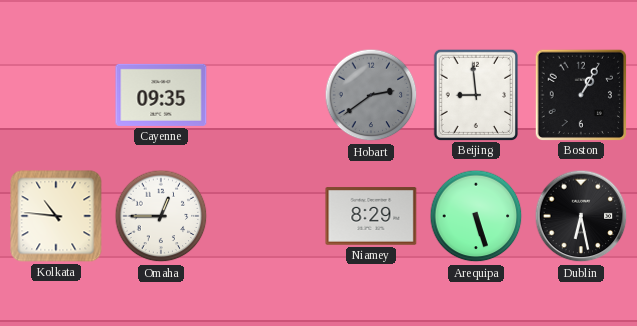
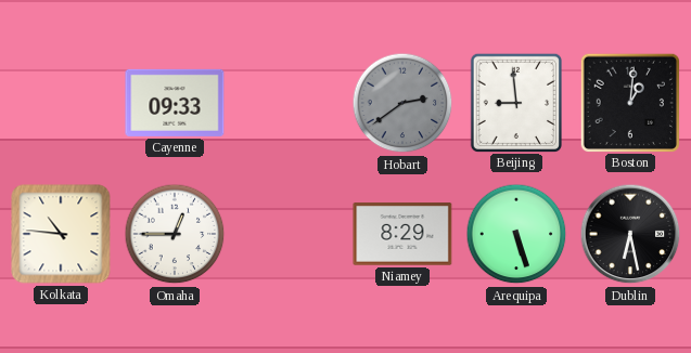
Cayenne: 09:35 -> 09:33
Boston: 1:05 -> 1:01
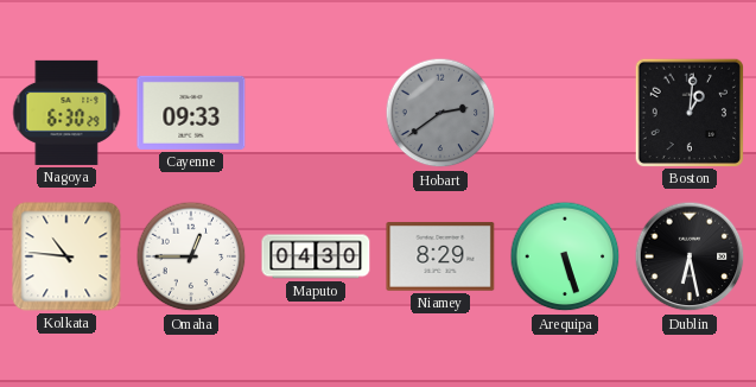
Nagoya: none -> 6:30
Beijing: 8:59 -> none
Maputo: none -> 04:30
